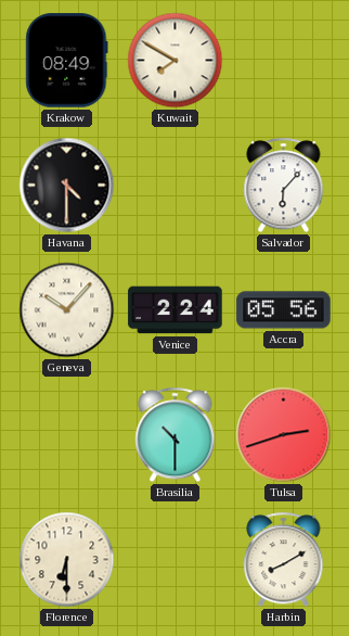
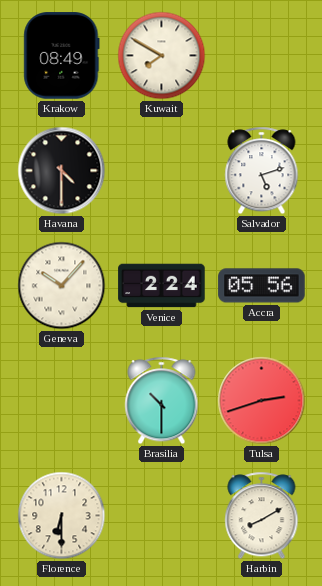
Salvador: 6:07 -> 5:12
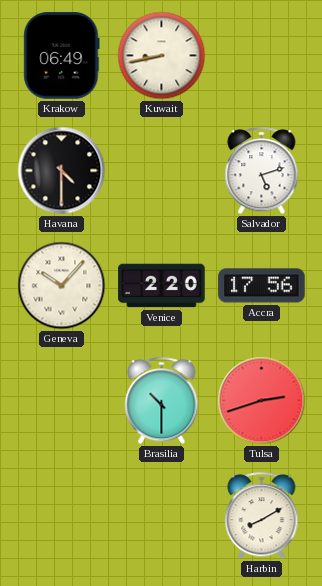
Krakow: 08:49 -> 06:49
Kuwait: 7:50 -> 8:43
Venice: 2:24 -> 2:20
Accra: 05:56 -> 17:56
Florence: 6:30 -> none
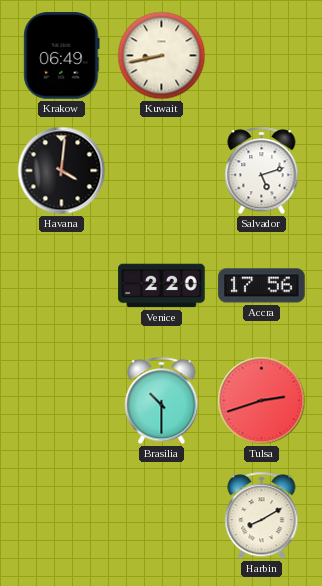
Havana: 4:30 -> 4:01
Geneva: 10:07 -> none
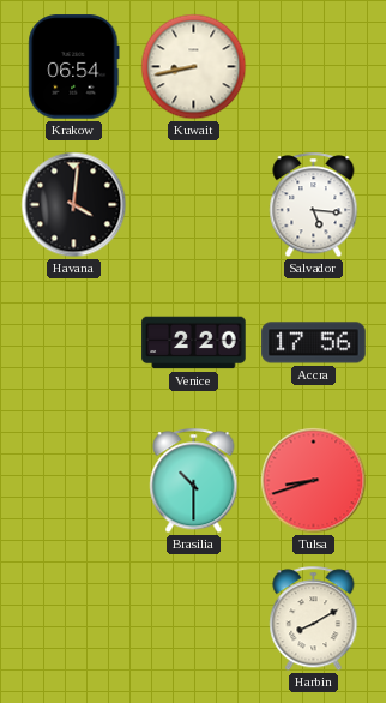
Krakow: 06:49 -> 06:54
Salvador: 5:12 -> 5:16
Tulsa: 2:42 -> 8:42
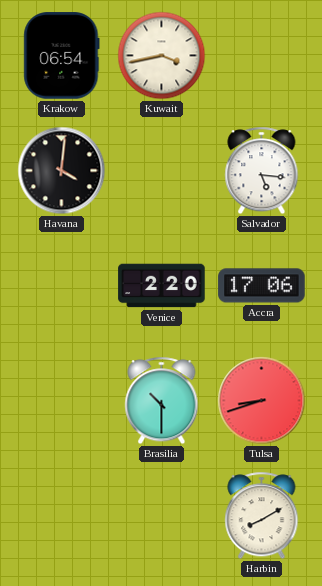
Kuwait: 8:43 -> 3:43
Accra: 17:56 -> 17:06
